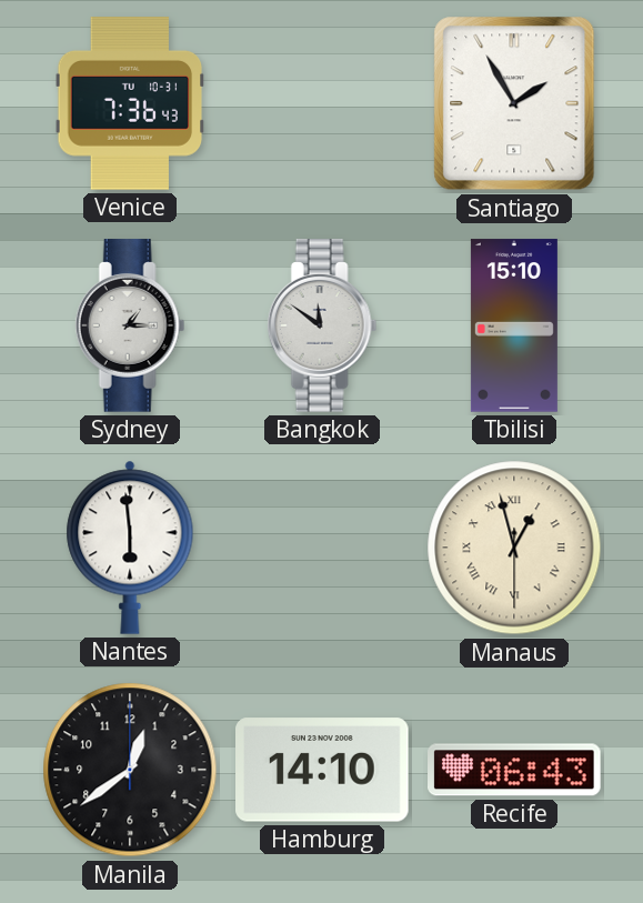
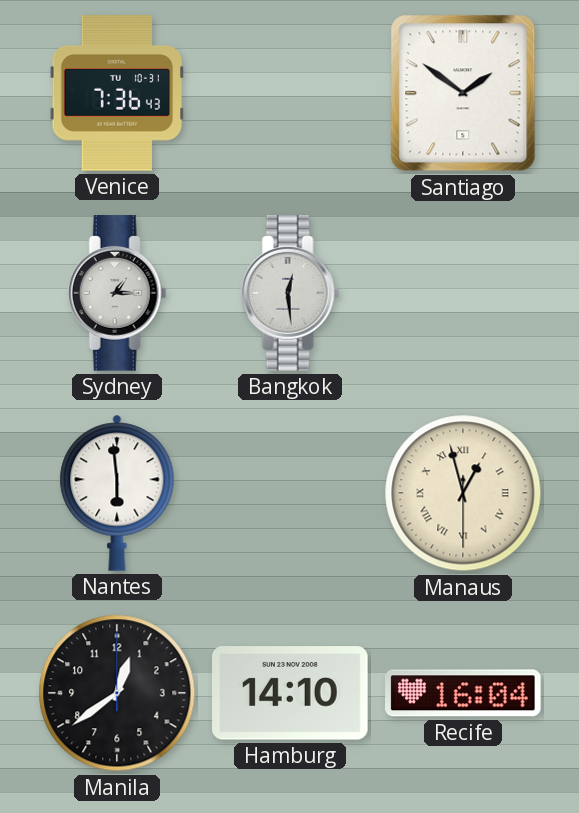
Santiago: 1:55 -> 1:51
Bangkok: 11:51 -> 12:29
Tbilisi: 15:10 -> none
Recife: 06:43 -> 16:04
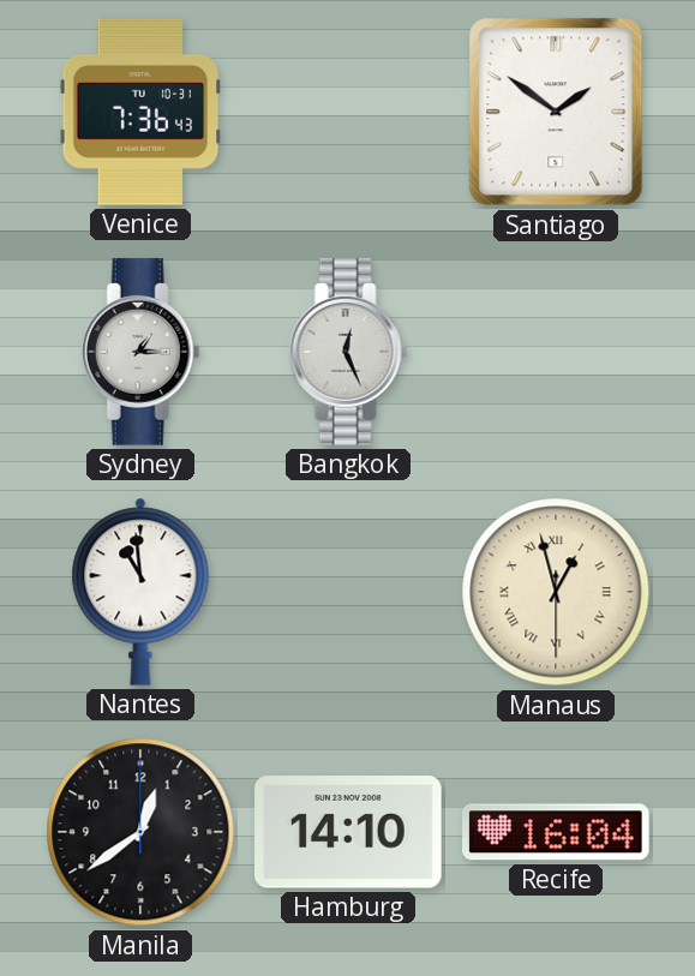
Bangkok: 12:29 -> 12:26
Nantes: 5:59 -> 10:59
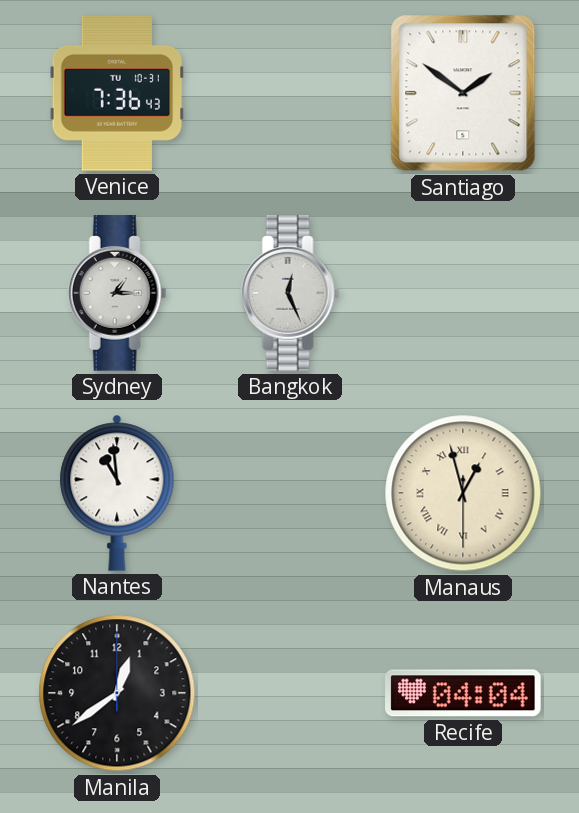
Hamburg: 14:10 -> none
Recife: 16:04 -> 04:04
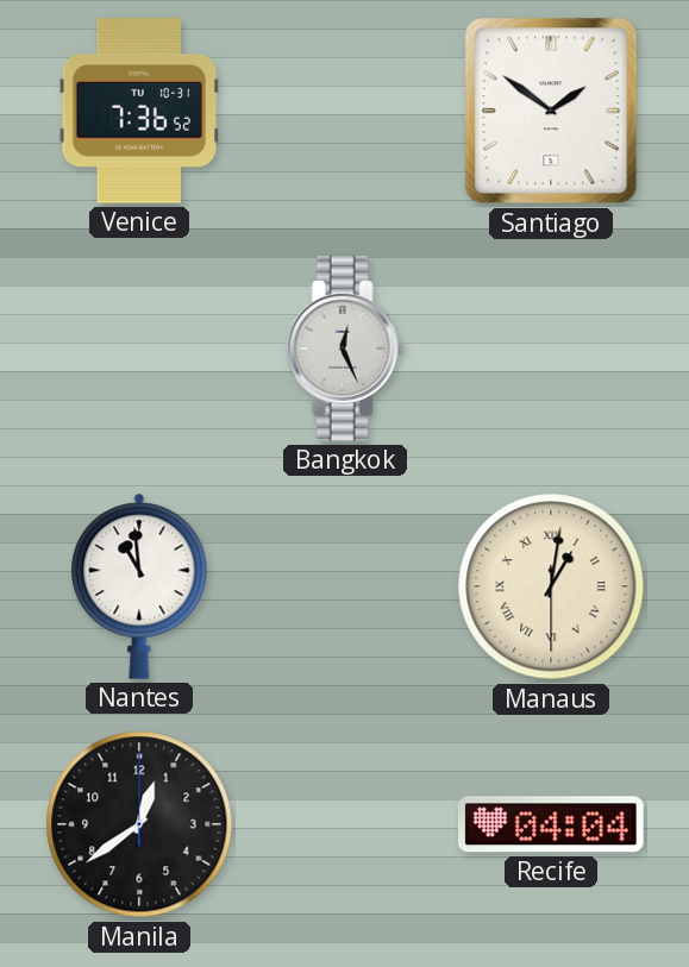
Venice: 7:36:43 -> 7:36:52
Sydney: 1:15 -> none
Manaus: 12:57 -> 1:01
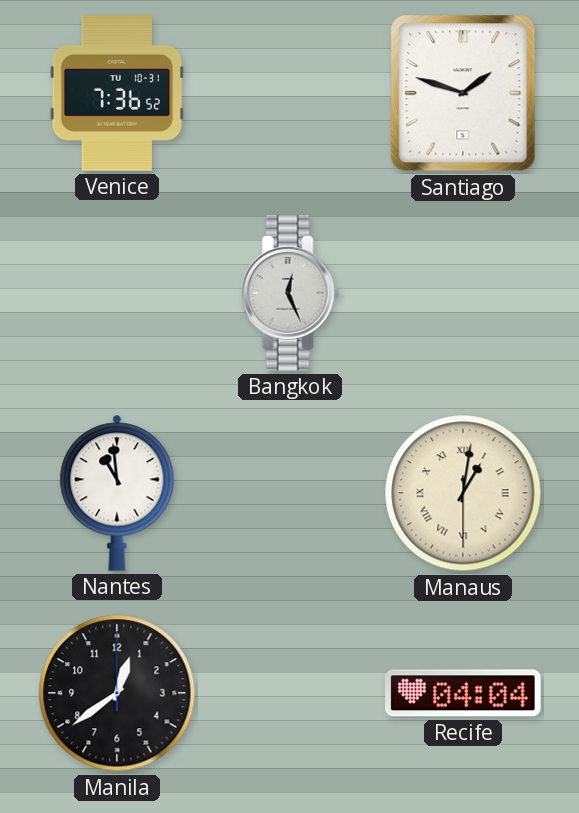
Santiago: 1:51 -> 1:48
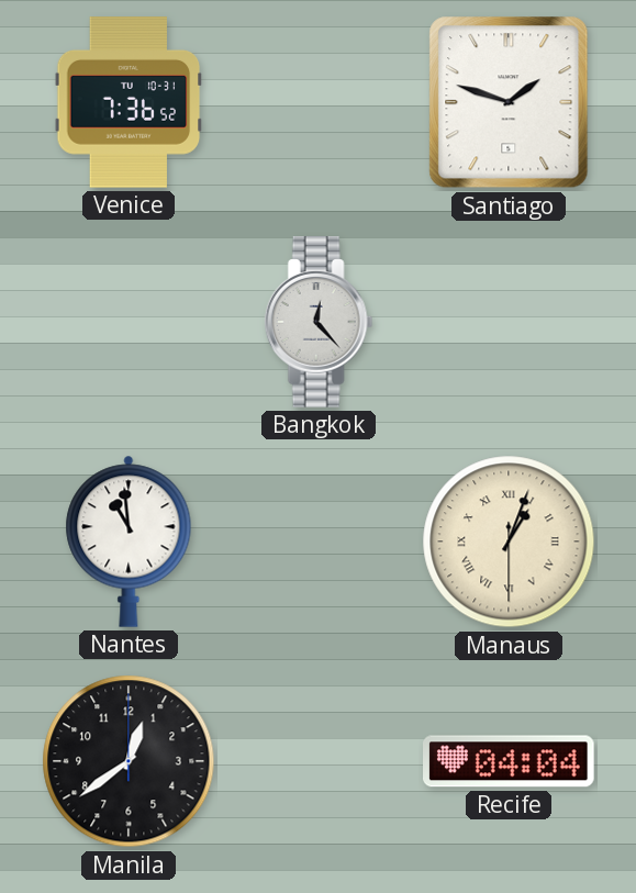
Bangkok: 12:26 -> 12:23
Manaus: 1:01 -> 1:03
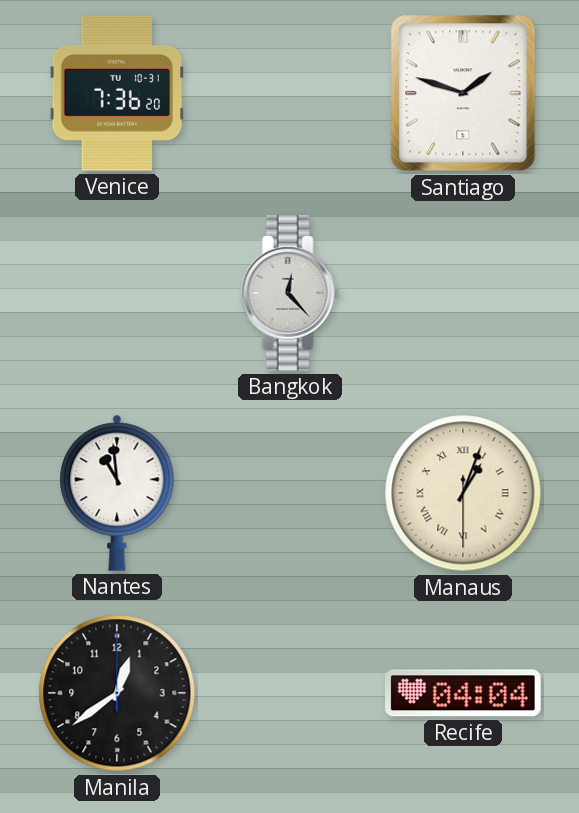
Venice: 7:36:52 -> 7:36:20
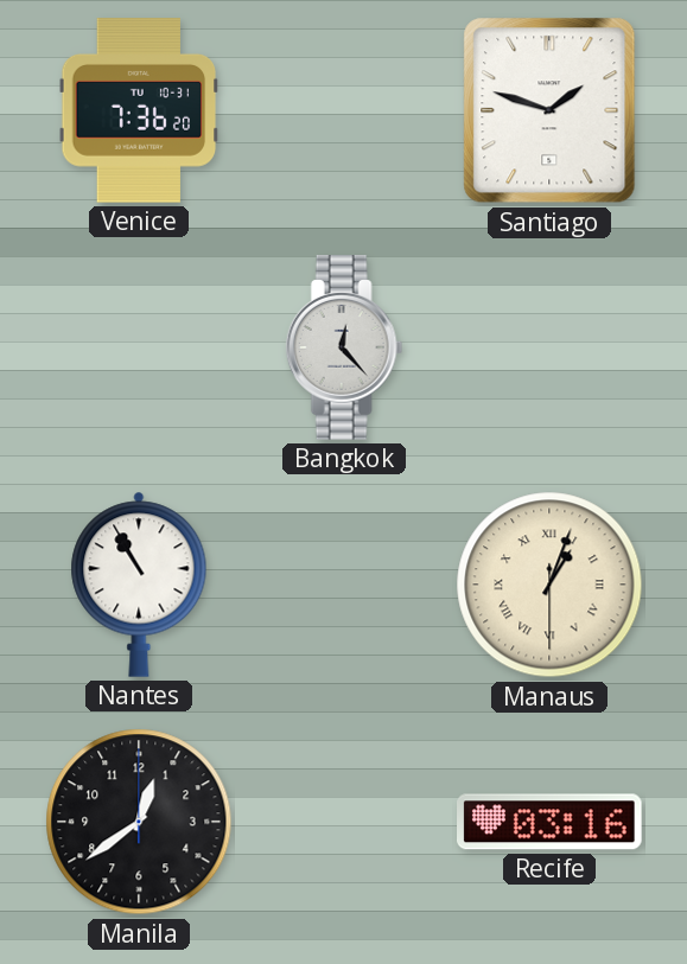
Nantes: 10:59 -> 10:55
Recife: 04:04 -> 03:16
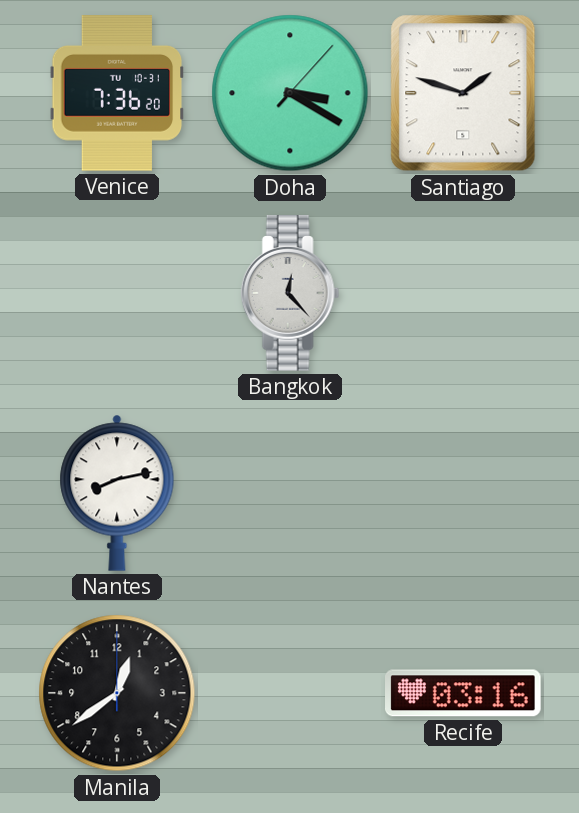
Doha: none -> 3:20
Nantes: 10:55 -> 8:13
Manaus: 1:03 -> none
